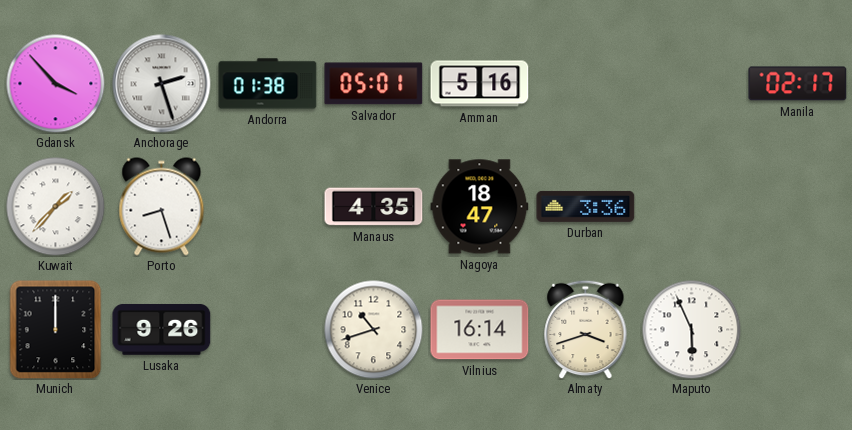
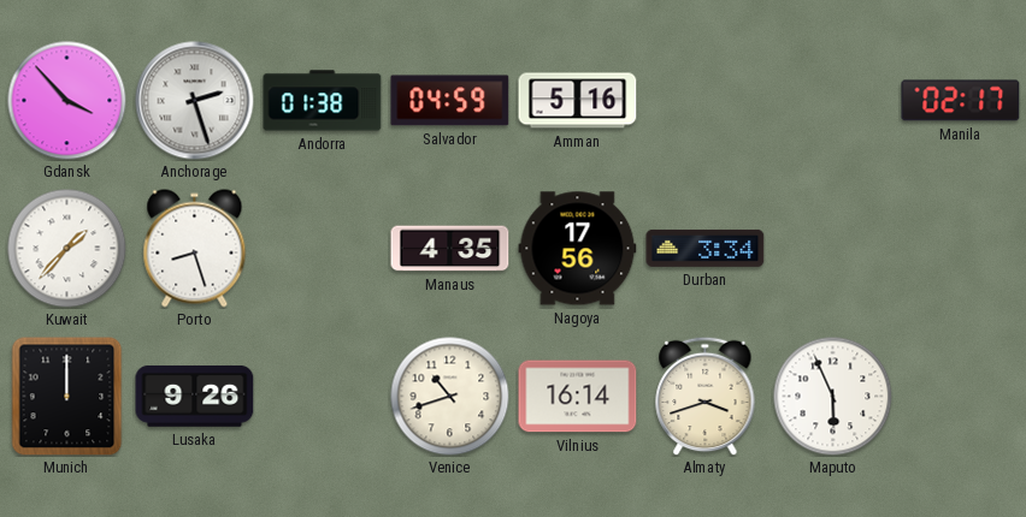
Salvador: 05:01 -> 04:59
Nagoya: 18:47 -> 17:56
Durban: 3:36 -> 3:34
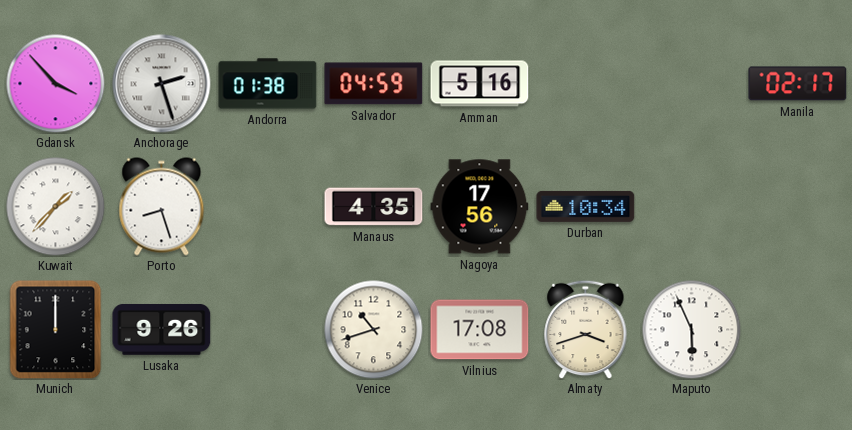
Durban: 3:34 -> 10:34
Vilnius: 16:14 -> 17:08
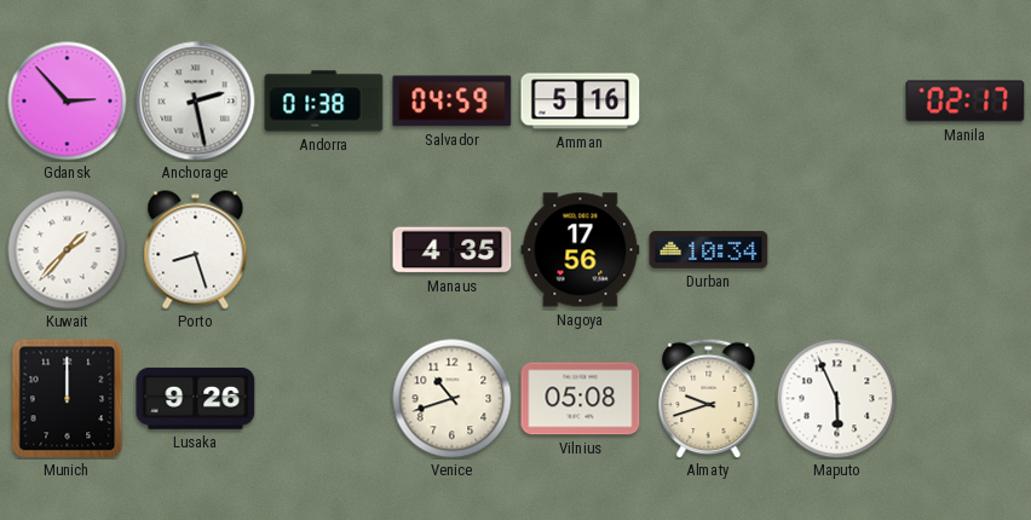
Gdansk: 3:53 -> 2:53
Anchorage: 2:27 -> 2:28
Vilnius: 17:08 -> 05:08
Almaty: 3:42 -> 9:42
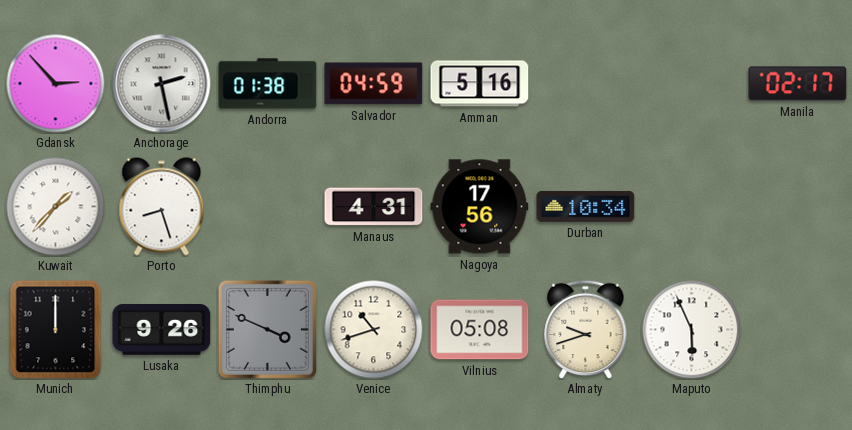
Manaus: 4:35 -> 4:31
Thimphu: none -> 3:49
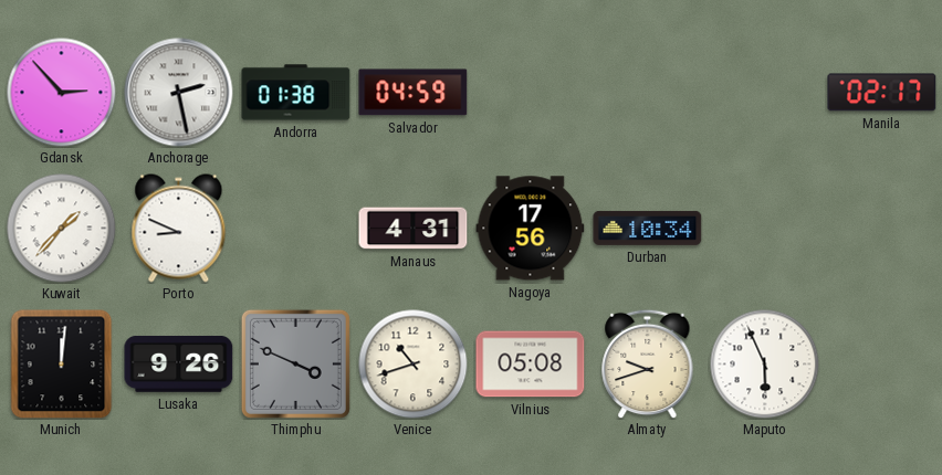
Amman: 5:16 -> none
Porto: 8:27 -> 8:49
Munich: 12:00 -> 12:01
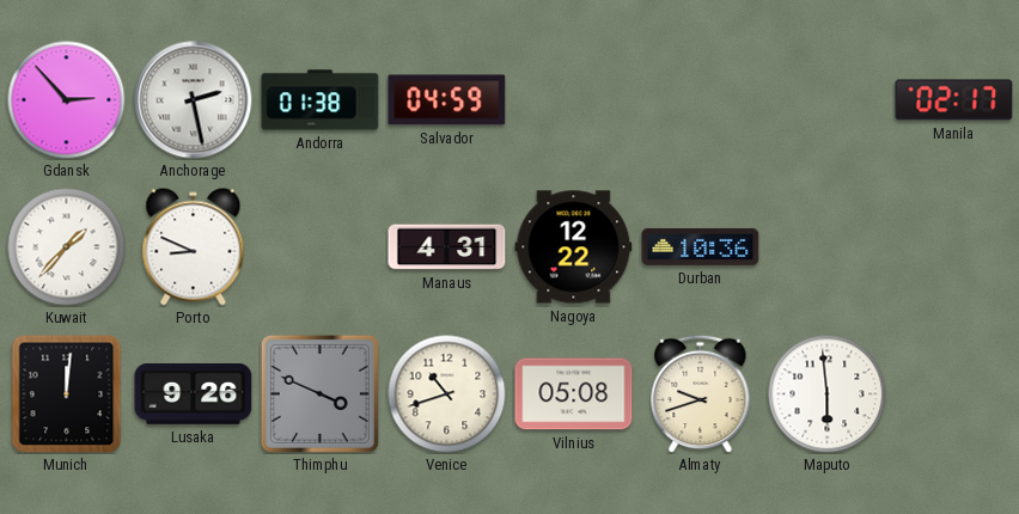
Nagoya: 17:56 -> 12:22
Durban: 10:34 -> 10:36
Maputo: 5:56 -> 5:59
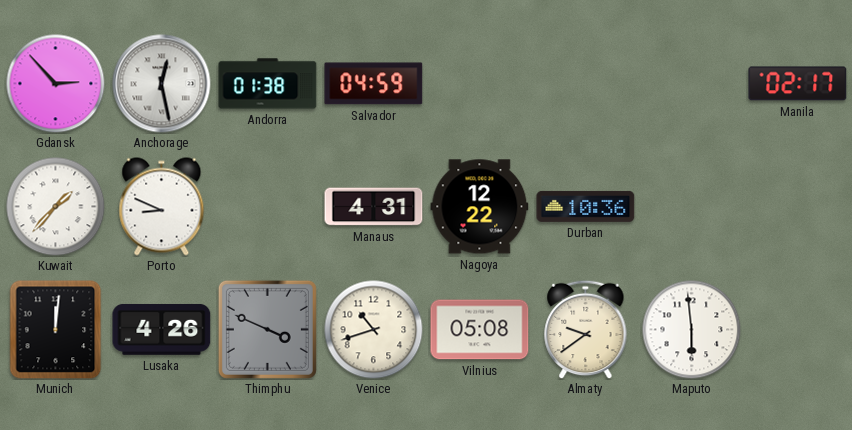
Anchorage: 2:28 -> 12:28
Lusaka: 9:26 -> 4:26
Almaty: 9:42 -> 9:39
